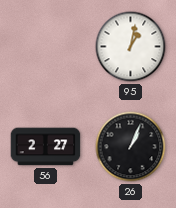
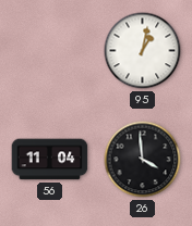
56: 2:27 -> 11:04
26: 1:04 -> 3:59
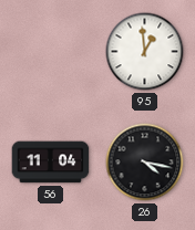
95: 1:02 -> 12:59
26: 3:59 -> 4:17
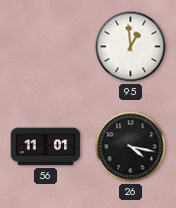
56: 11:04 -> 11:01
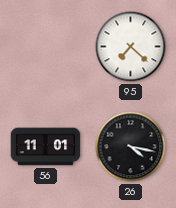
95: 12:59 -> 7:22
